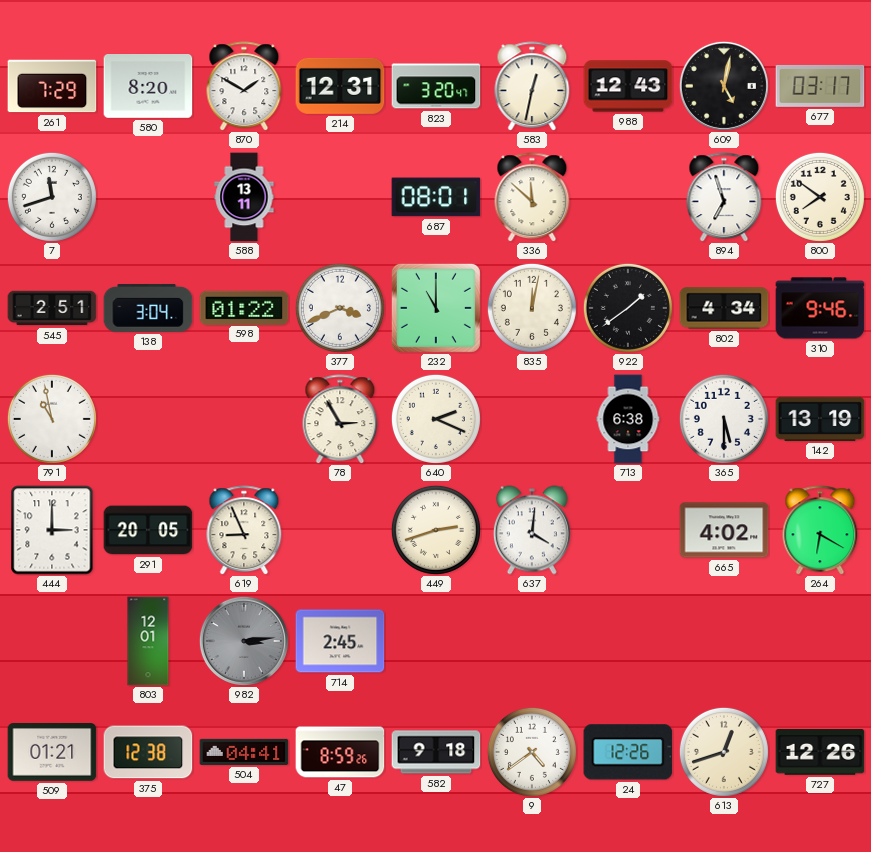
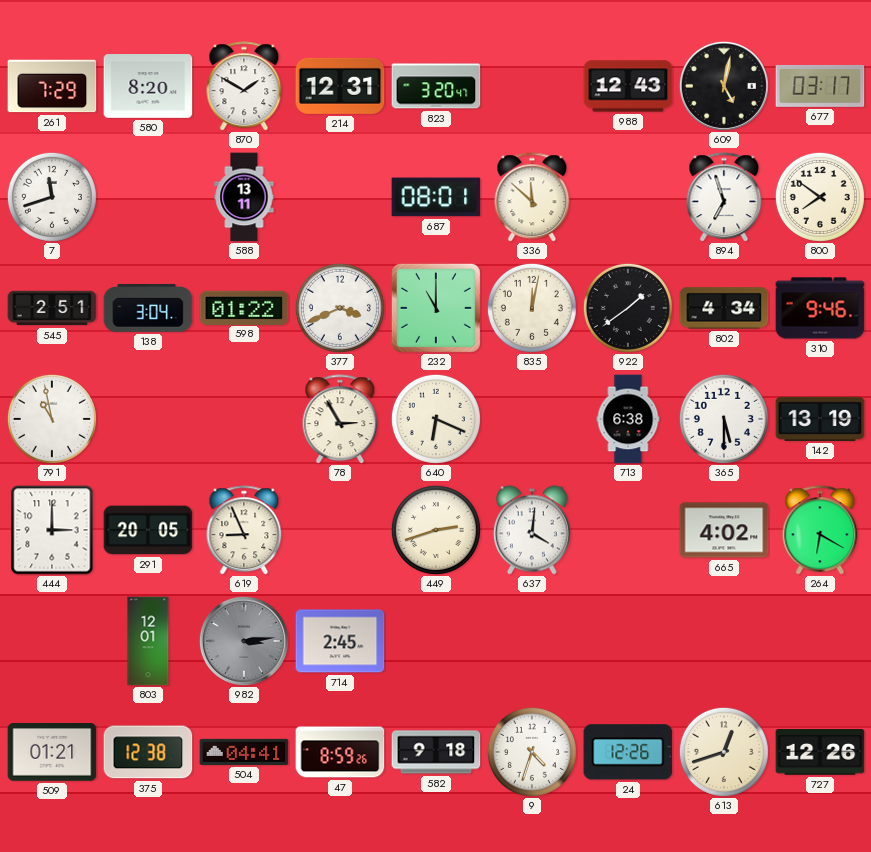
583: 12:32 -> none
640: 2:19 -> 6:19
9: 4:39 -> 4:33
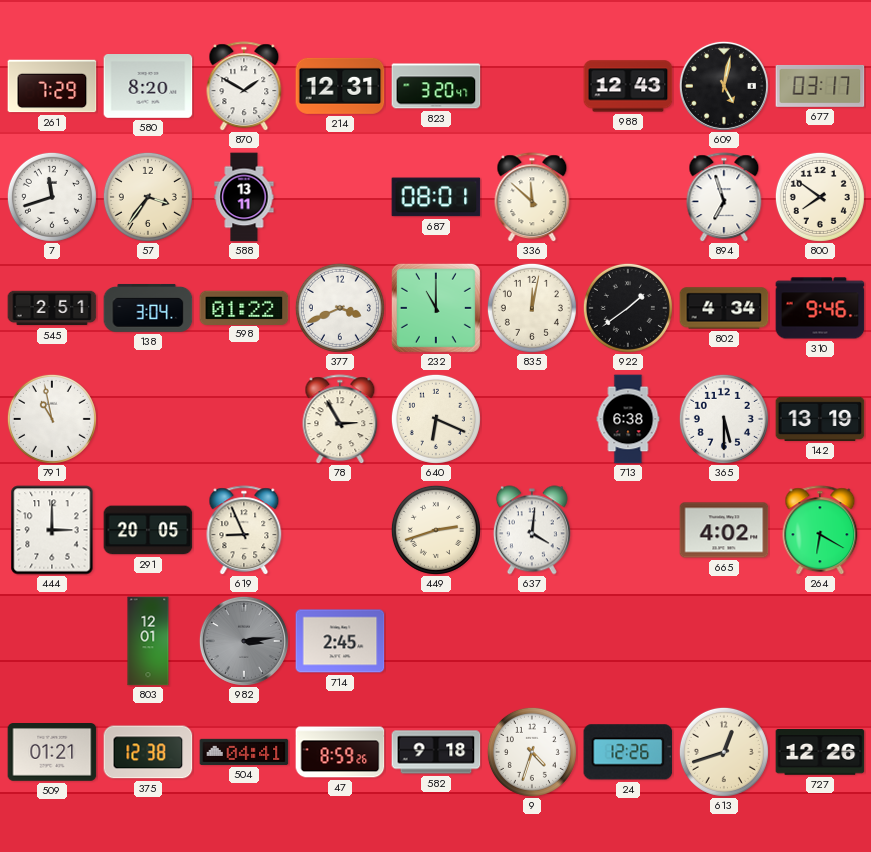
57: none -> 3:36
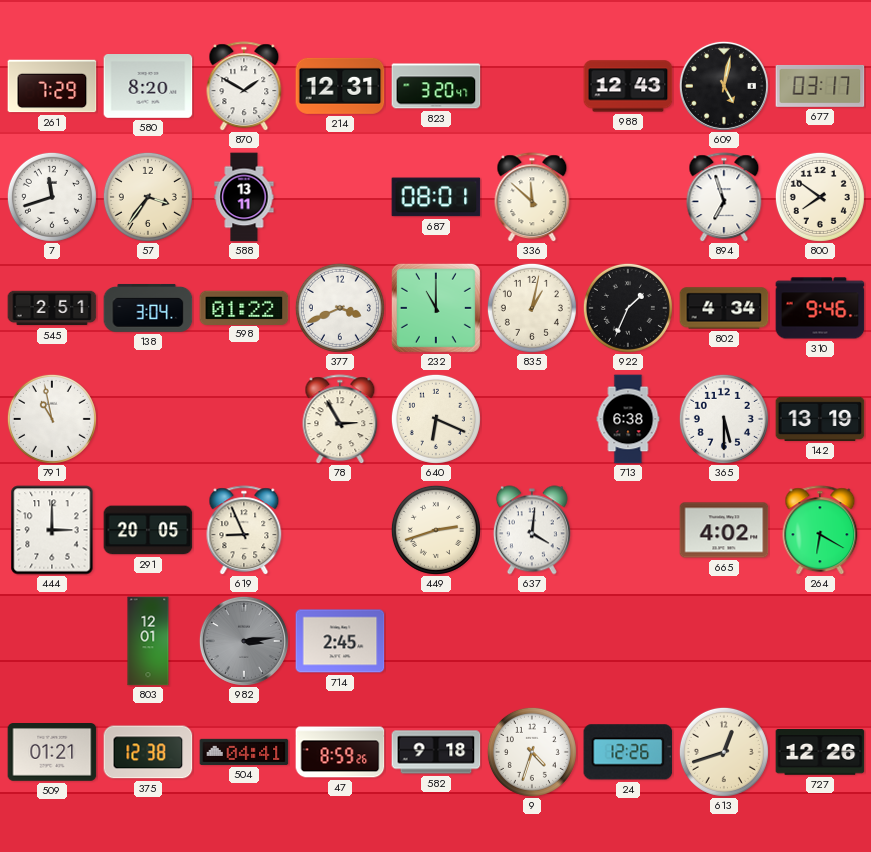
835: 12:02 -> 1:02
922: 1:39 -> 1:34
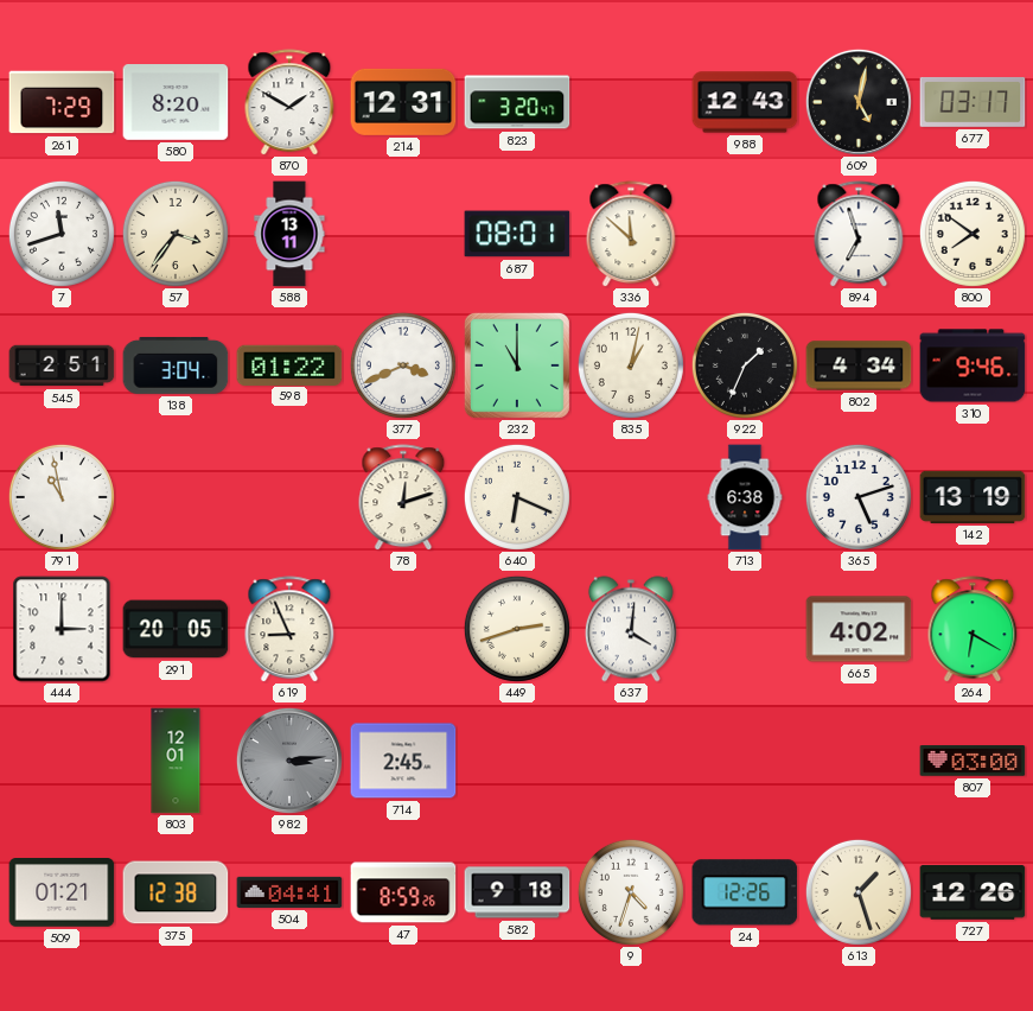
78: 2:55 -> 12:12
365: 5:30 -> 5:12
807: none -> 03:00
613: 12:42 -> 1:27
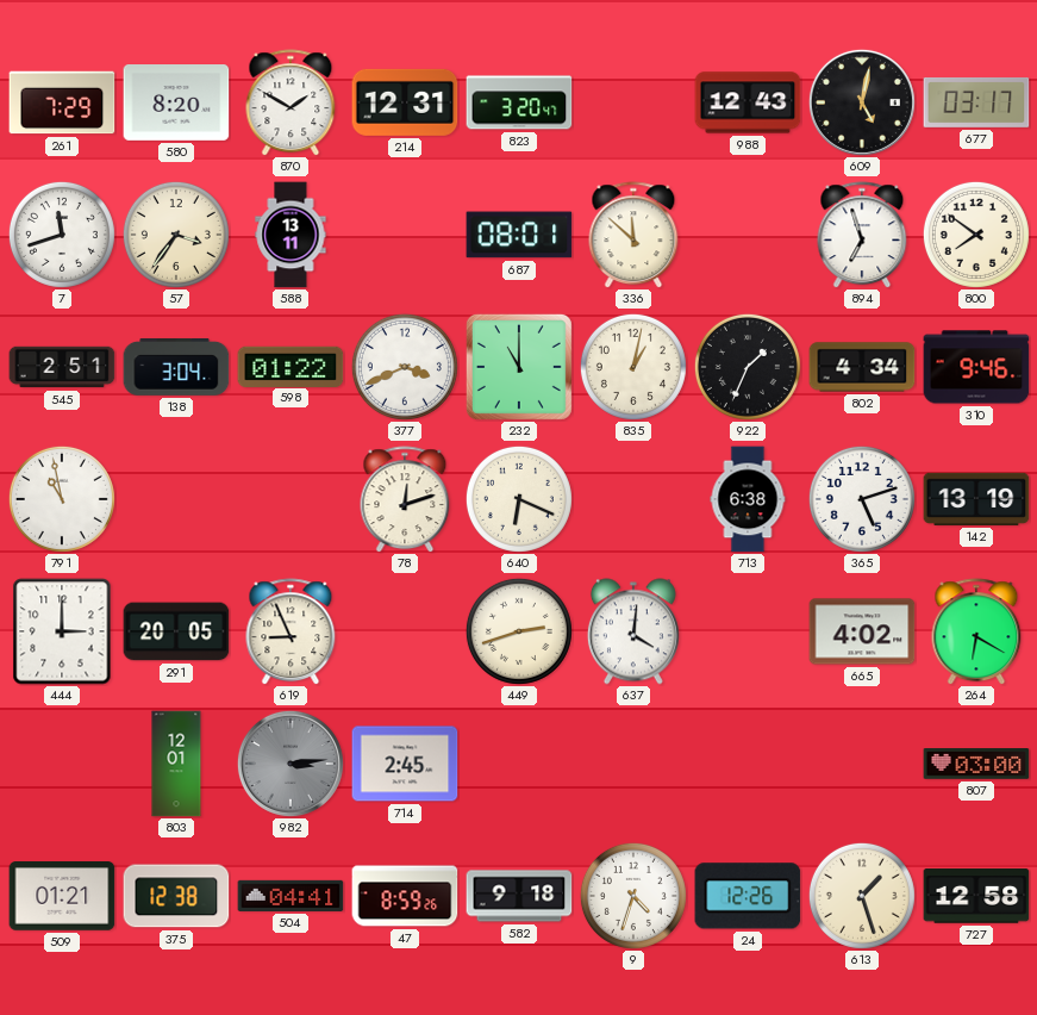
727: 12:26 -> 12:58
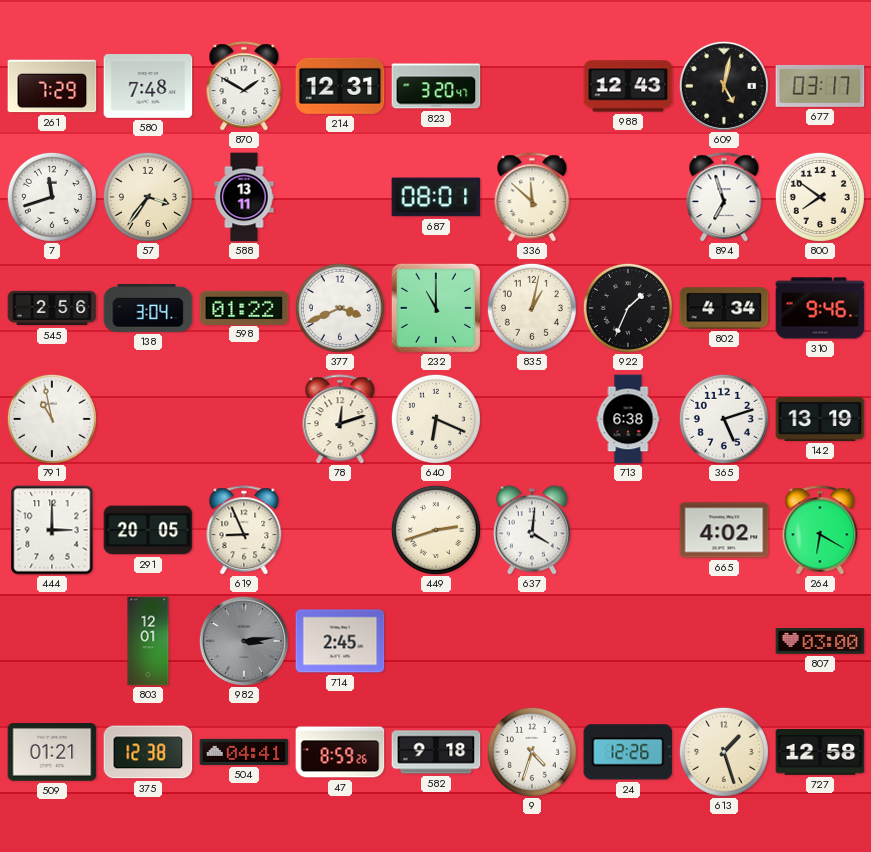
580: 8:20 -> 7:48
545: 2:51 -> 2:56
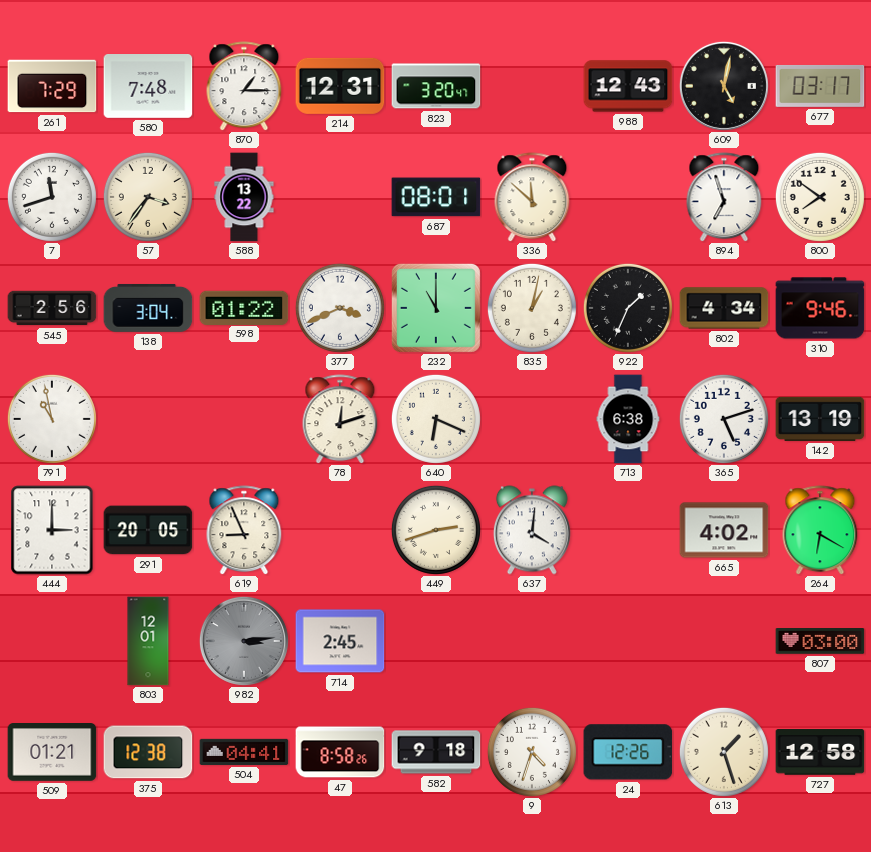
870: 1:50 -> 1:15
588: 13:11 -> 13:22
47: 8:59 -> 8:58
